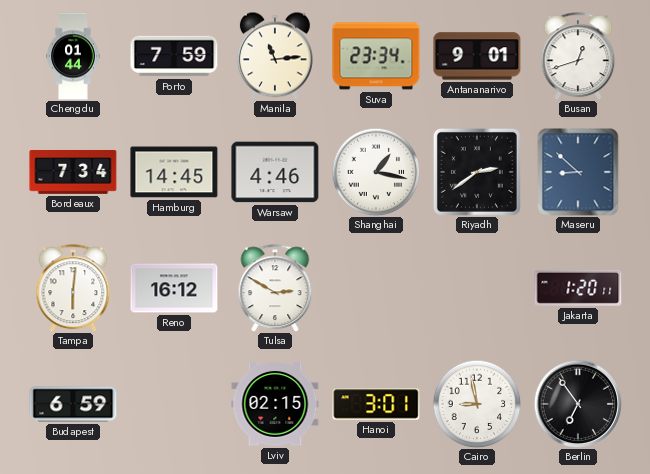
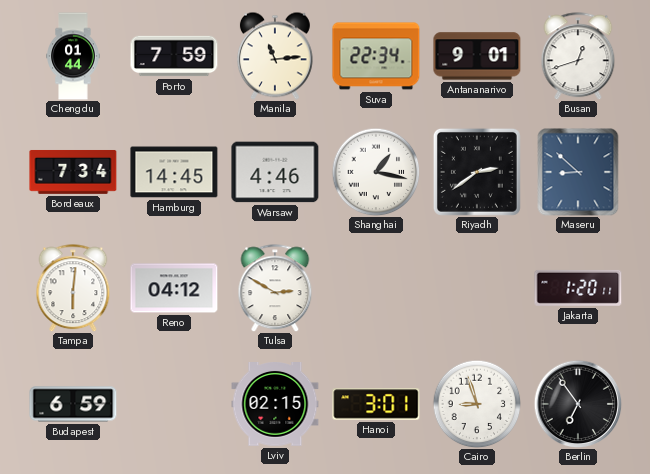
Suva: 23:34 -> 22:34
Reno: 16:12 -> 04:12
Cairo: 8:58 -> 8:57
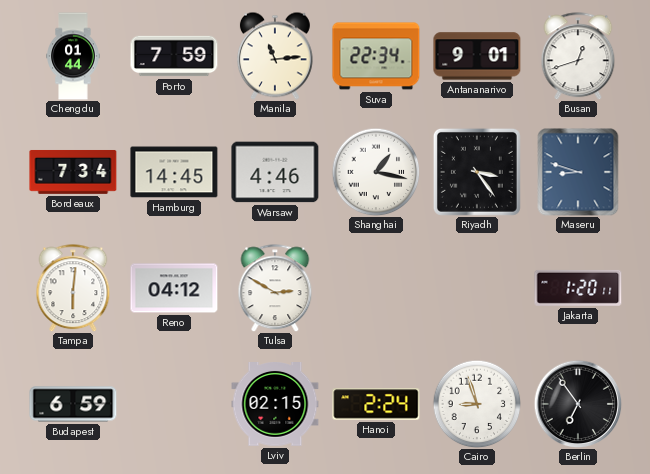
Riyadh: 2:39 -> 3:24
Maseru: 8:52 -> 8:48
Hanoi: 3:01 -> 2:24
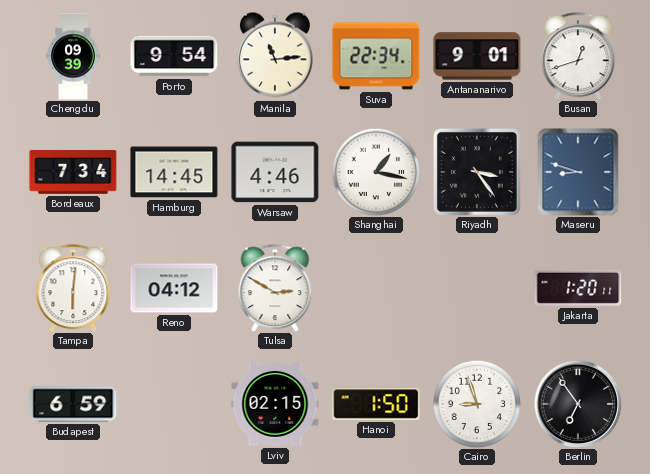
Chengdu: 01:44 -> 09:39
Porto: 7:59 -> 9:54
Hanoi: 2:24 -> 1:50
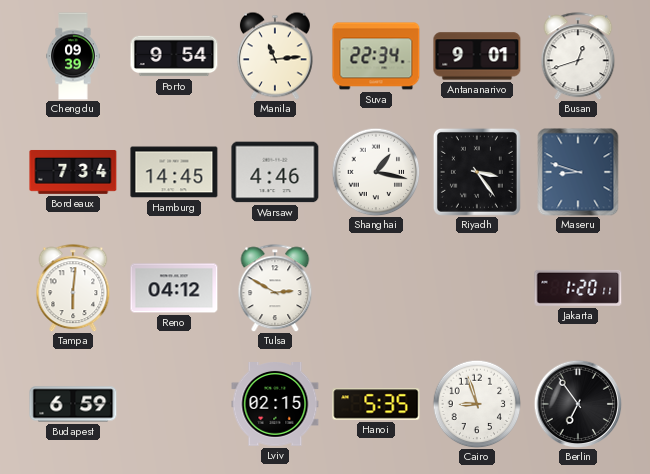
Hanoi: 1:50 -> 5:35
